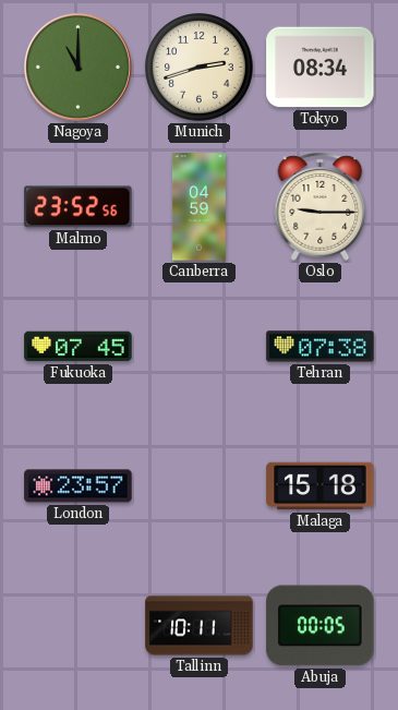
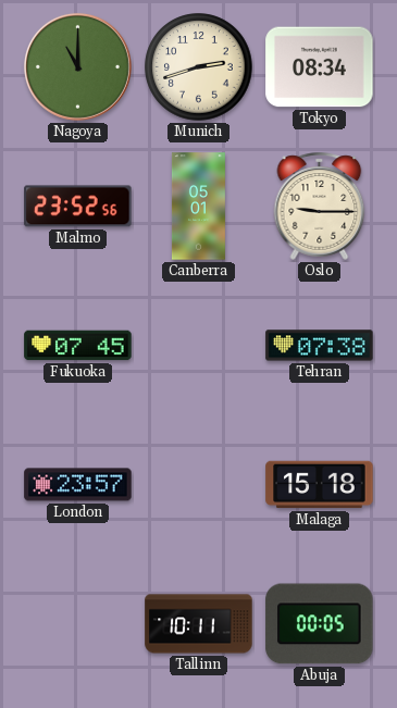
Canberra: 04:59 -> 05:01
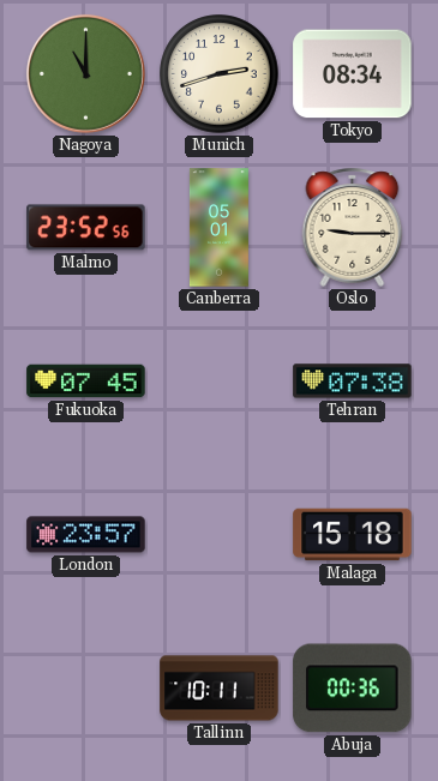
Abuja: 00:05 -> 00:36
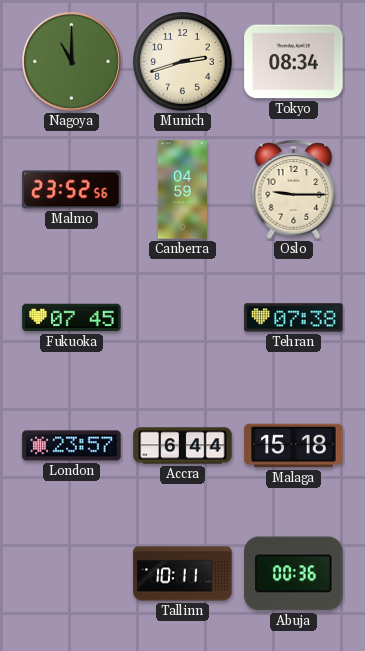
Canberra: 05:01 -> 04:59
Accra: none -> 6:44
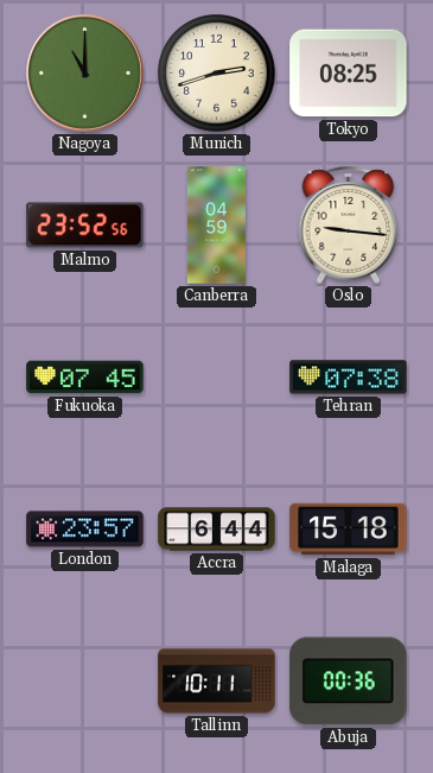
Tokyo: 08:34 -> 08:25
Oslo: 9:15 -> 9:16
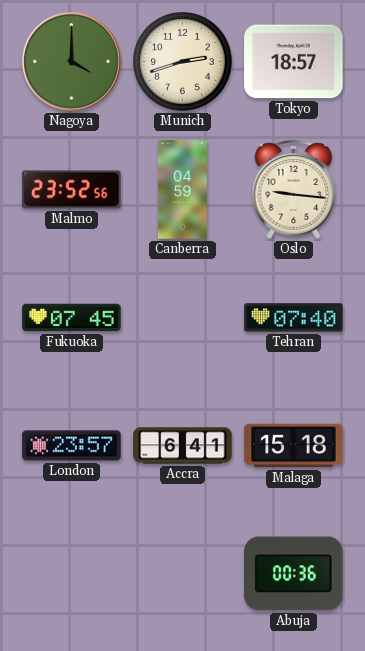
Nagoya: 11:00 -> 4:00
Tokyo: 08:25 -> 18:57
Tehran: 07:38 -> 07:40
Accra: 6:44 -> 6:41
Tallinn: 10:11 -> none
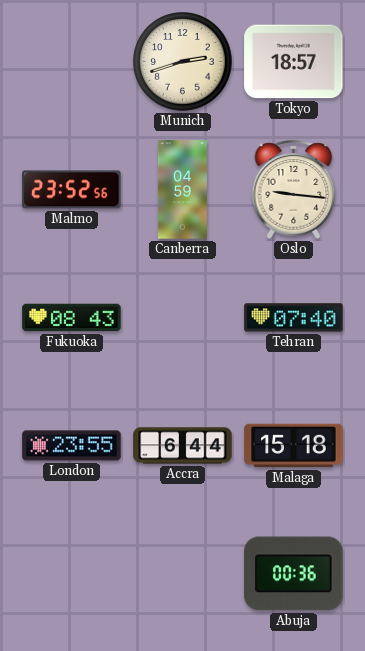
Nagoya: 4:00 -> none
Fukuoka: 07:45 -> 08:43
London: 23:57 -> 23:55
Accra: 6:41 -> 6:44
